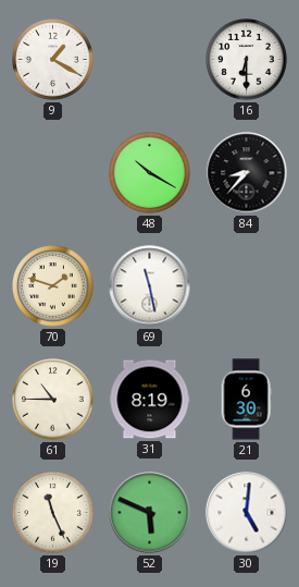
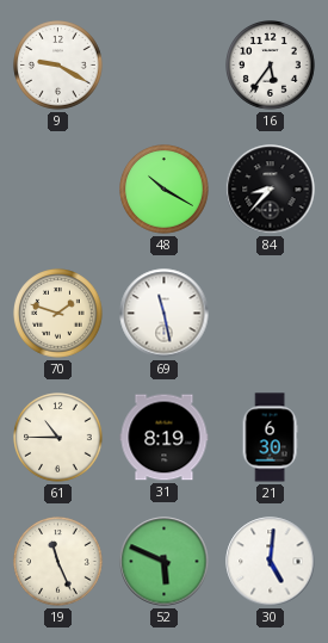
9: 1:20 -> 9:20
16: 6:30 -> 5:36
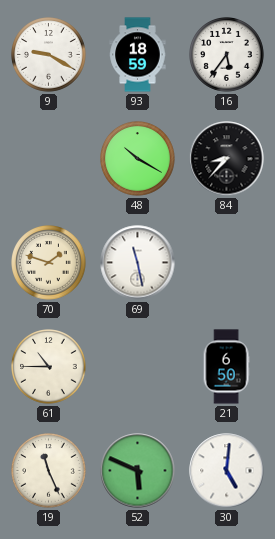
93: none -> 18:59
31: 8:19 -> none
21: 6:30 -> 6:50
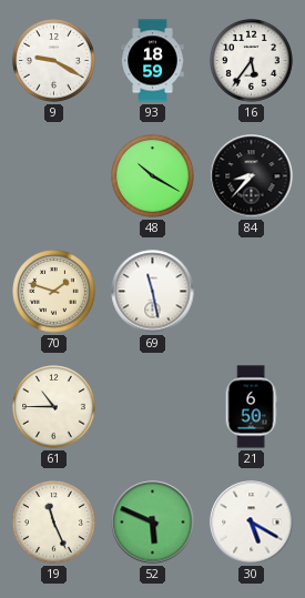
30: 5:01 -> 5:20
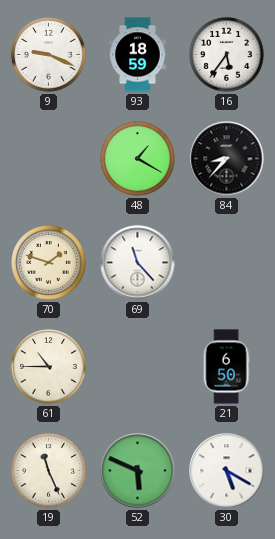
9: 9:20 -> 9:19
48: 10:20 -> 1:20
69: 11:28 -> 11:23
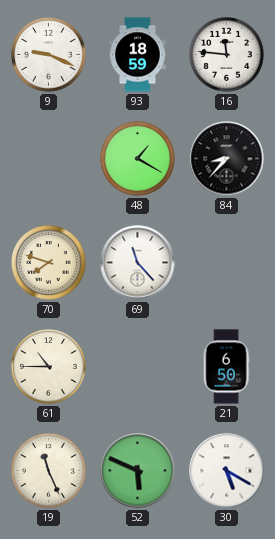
16: 5:36 -> 11:46
70: 1:48 -> 7:48
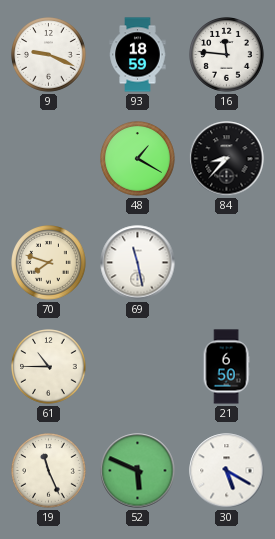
69: 11:23 -> 11:28
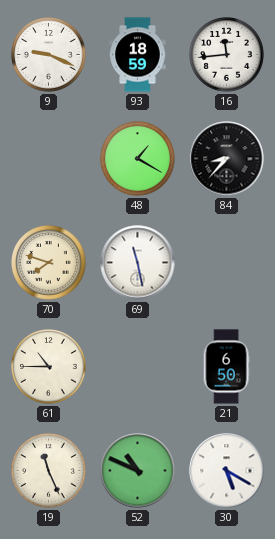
16: 11:46 -> 11:44
52: 5:49 -> 10:49
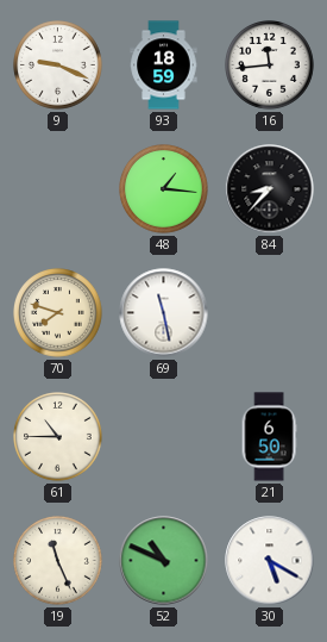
48: 1:20 -> 1:16
